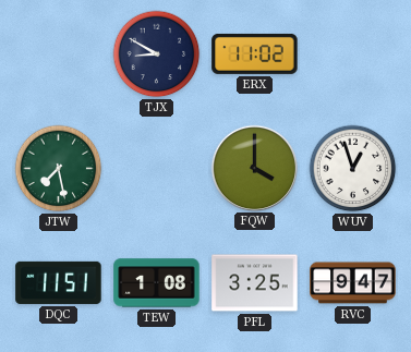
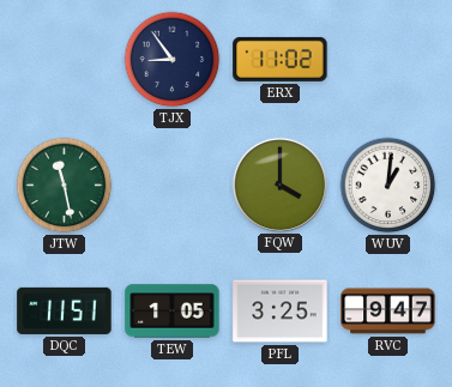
TJX: 8:50 -> 8:54
JTW: 7:28 -> 11:28
WUV: 12:57 -> 1:01
TEW: 1:08 -> 1:05
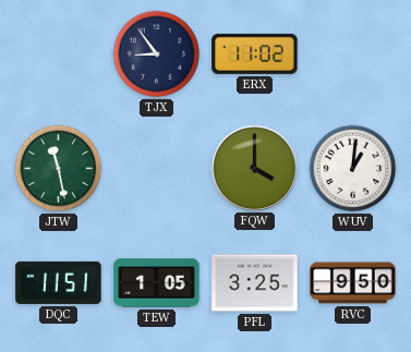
RVC: 9:47 -> 9:50
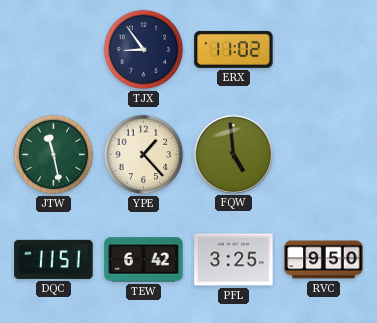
YPE: none -> 1:23
FQW: 4:00 -> 4:59
WUV: 1:01 -> none
TEW: 1:05 -> 6:42
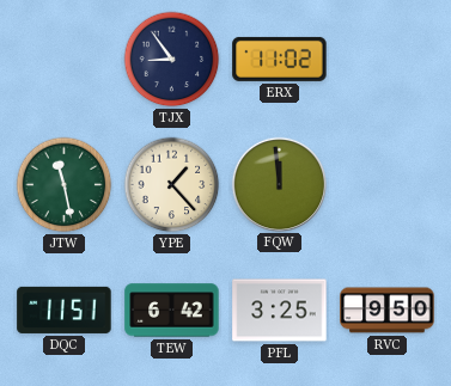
FQW: 4:59 -> 11:59
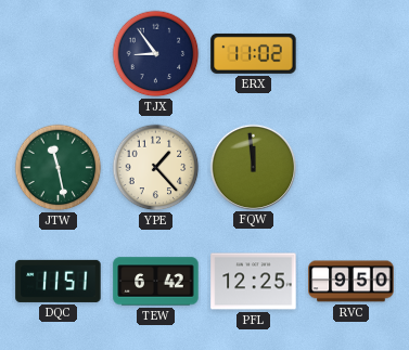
PFL: 3:25 -> 12:25
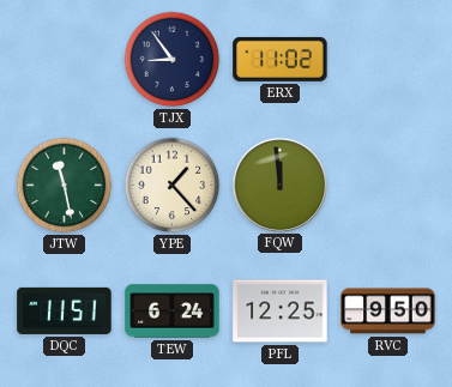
TEW: 6:42 -> 6:24
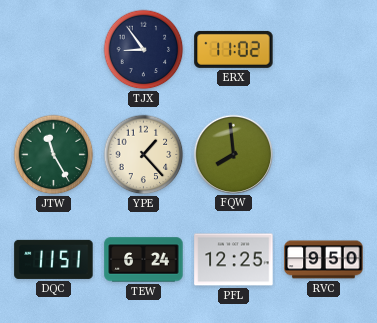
JTW: 11:28 -> 11:25
FQW: 11:59 -> 7:59
